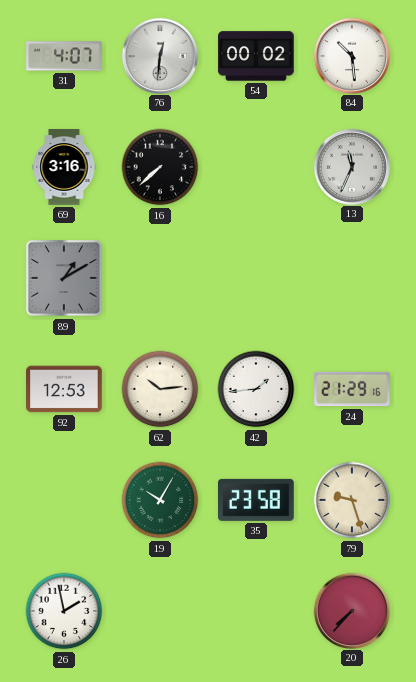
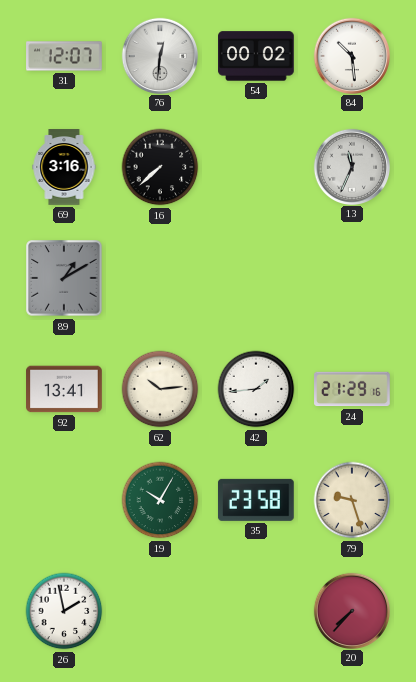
31: 4:07 -> 12:07
92: 12:53 -> 13:41
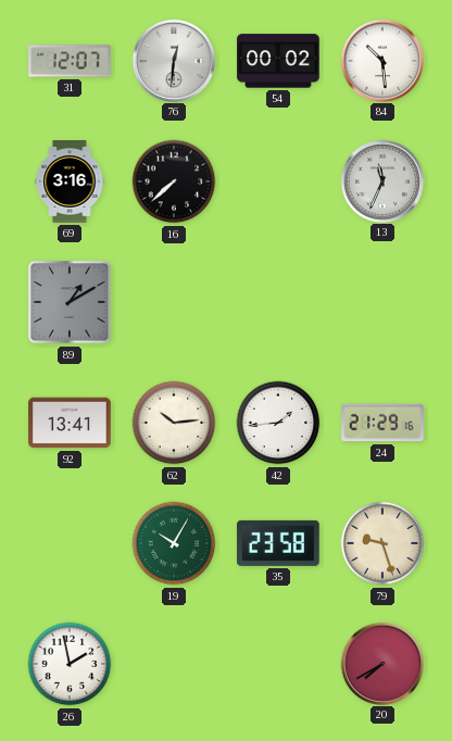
20: 7:37 -> 7:40
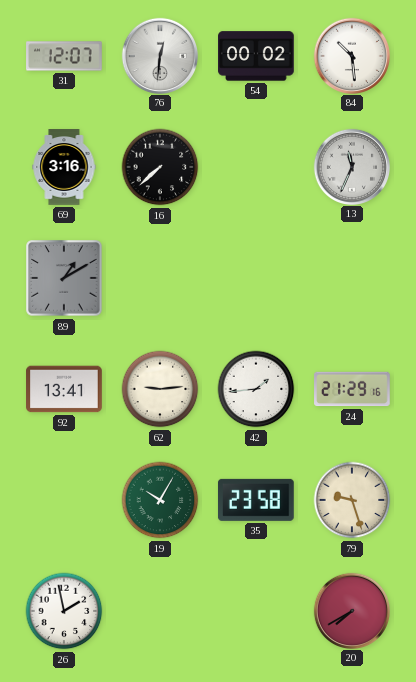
62: 10:14 -> 9:14
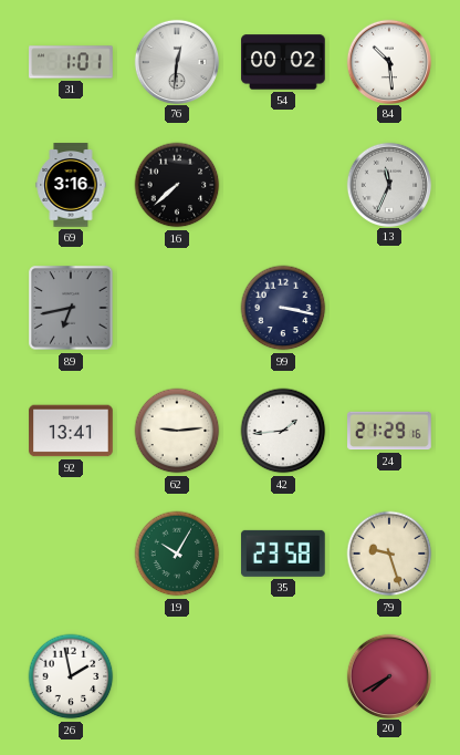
31: 12:07 -> 1:01
89: 1:10 -> 6:43
99: none -> 3:17
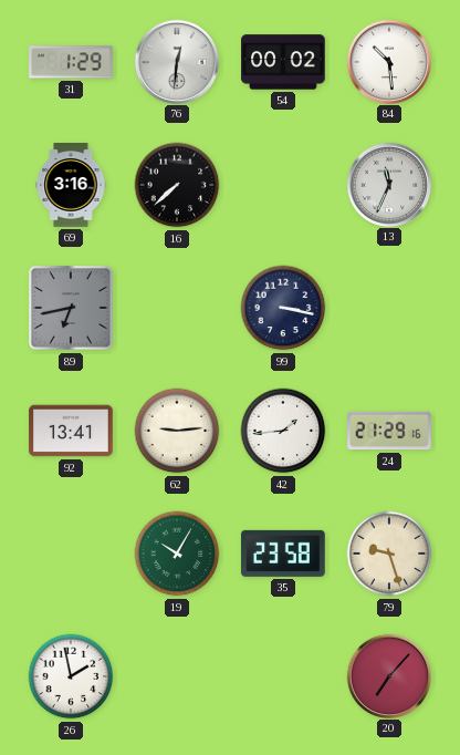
31: 1:01 -> 1:29
20: 7:40 -> 7:07
